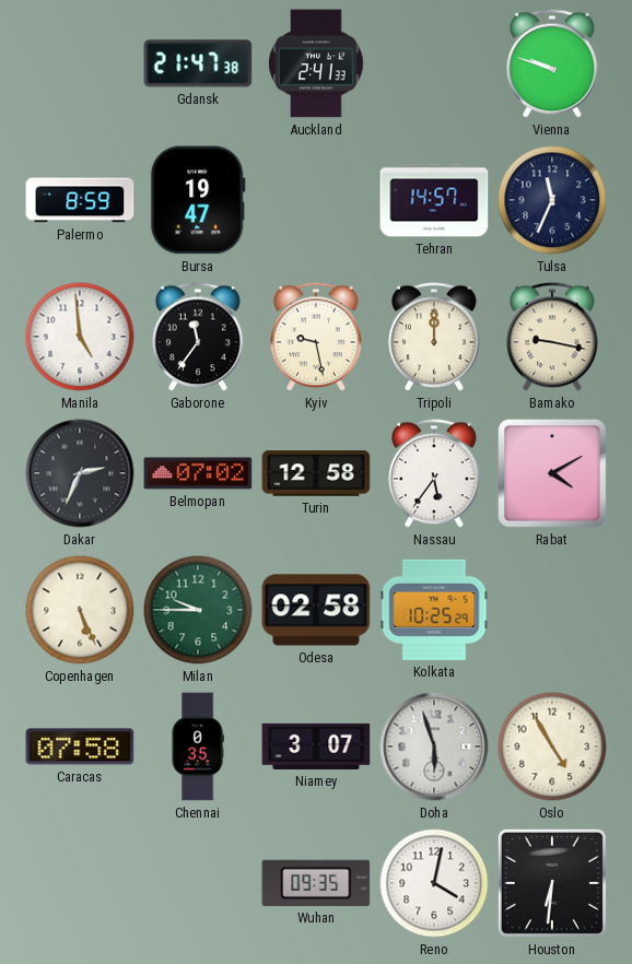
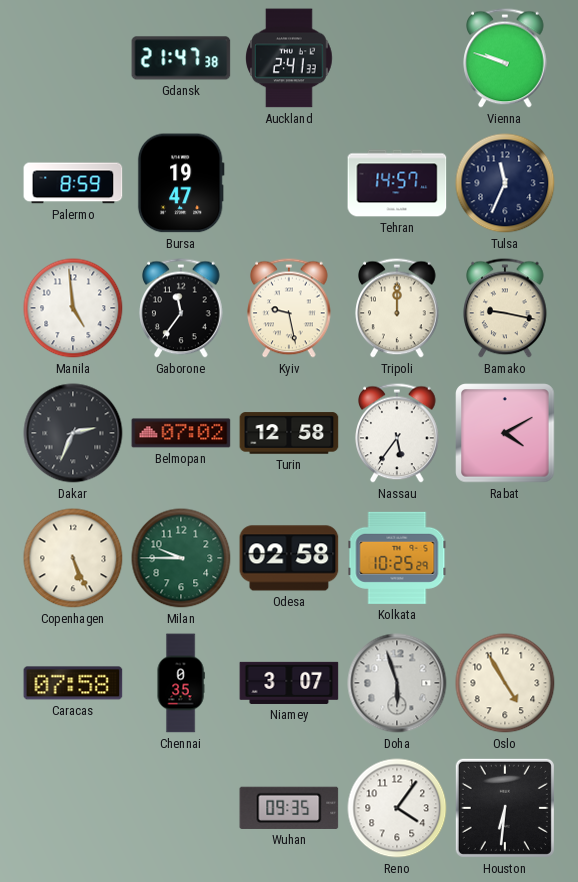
Reno: 4:02 -> 4:06
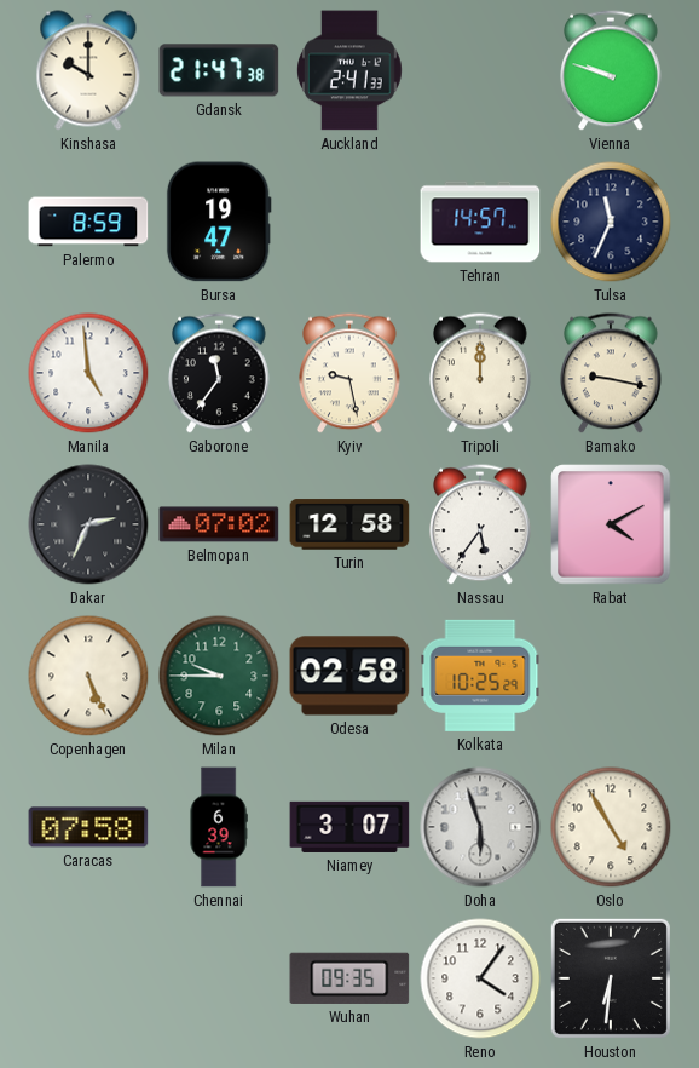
Kinshasa: none -> 10:00
Chennai: 0:35 -> 6:39
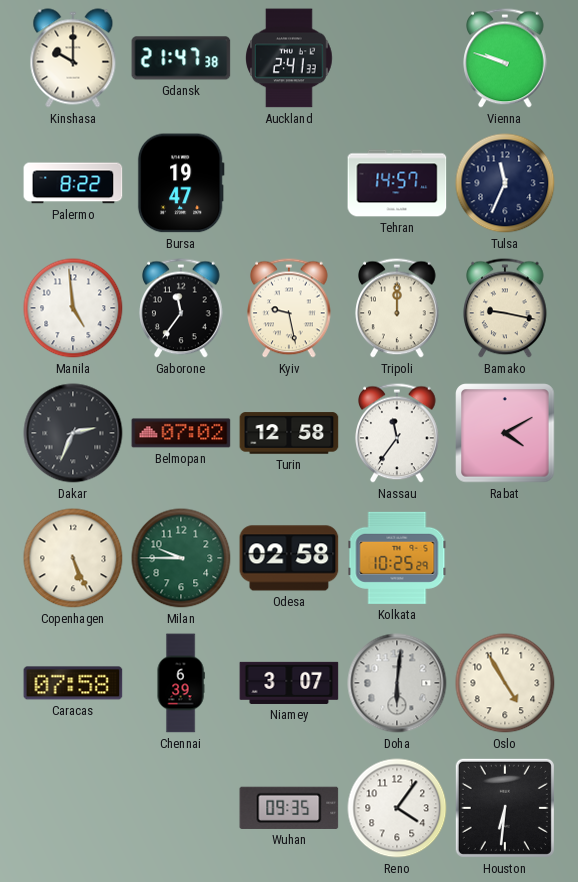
Palermo: 8:59 -> 8:22
Nassau: 5:36 -> 11:36
Doha: 5:57 -> 6:01
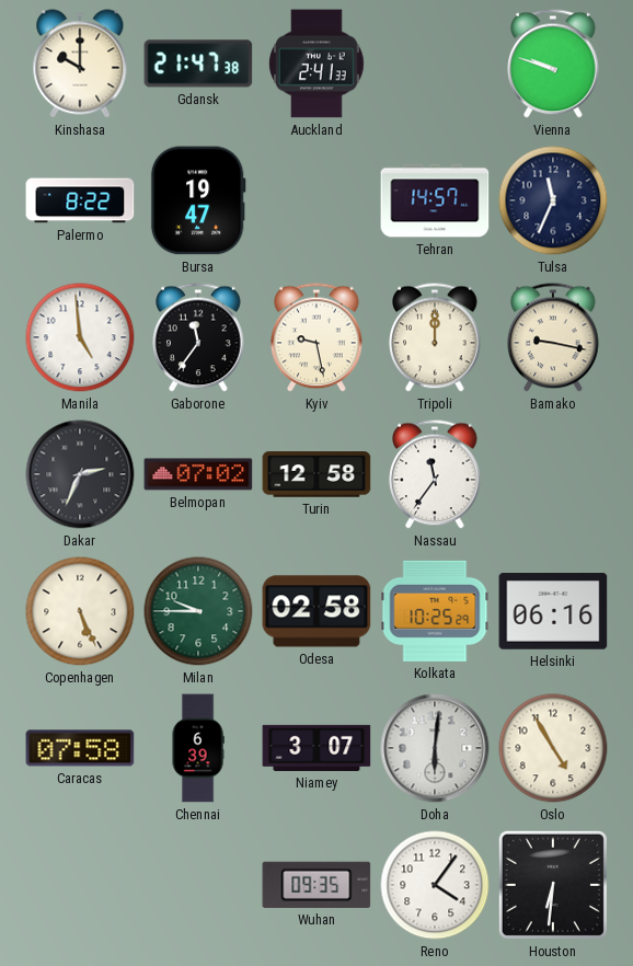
Rabat: 4:10 -> none
Helsinki: none -> 06:16
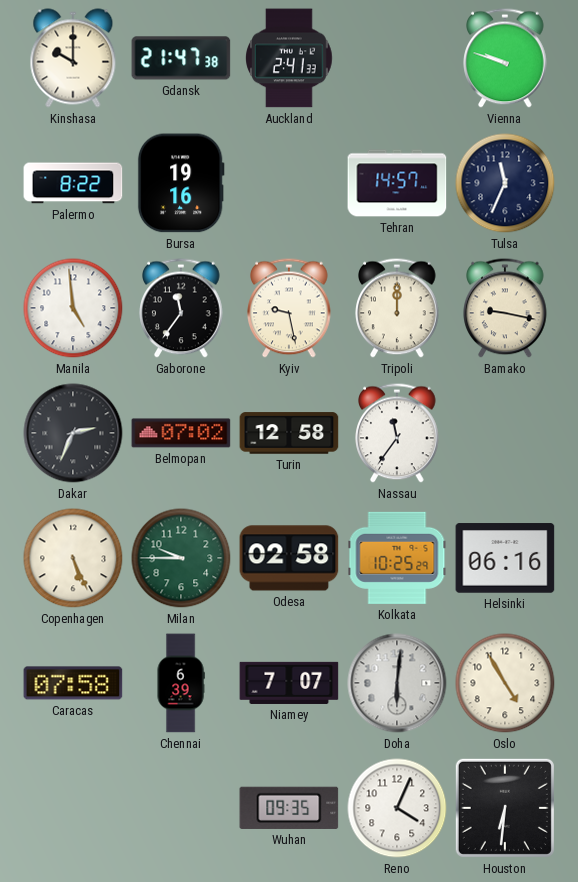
Bursa: 19:47 -> 19:16
Niamey: 3:07 -> 7:07
Reno: 4:06 -> 4:04
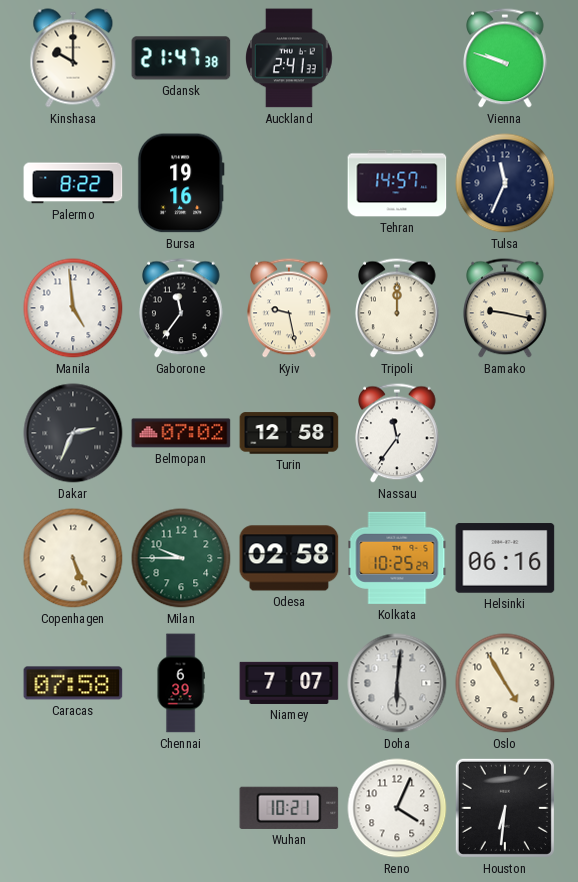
Wuhan: 09:35 -> 10:21
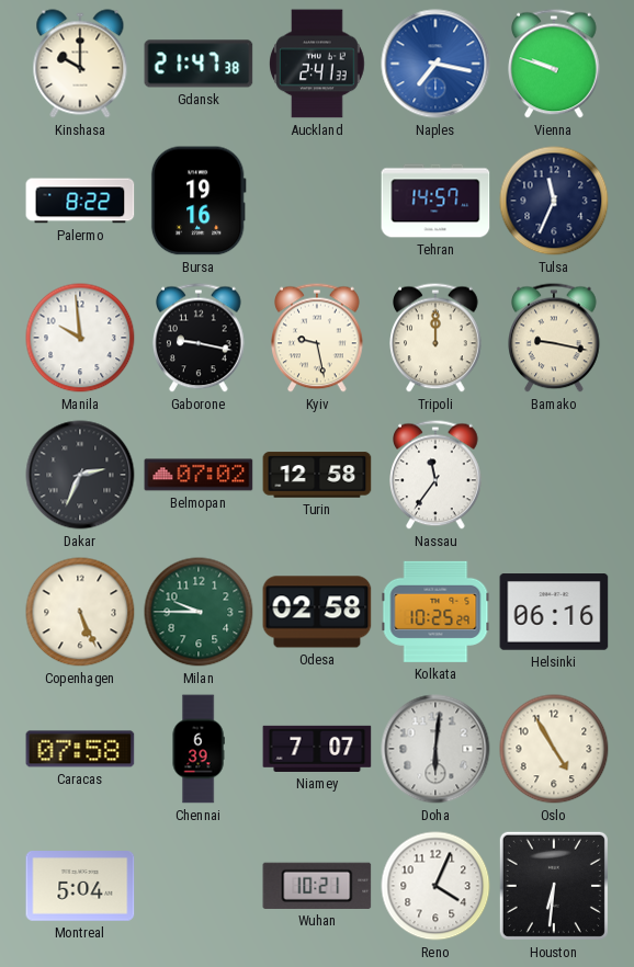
Naples: none -> 7:17
Manila: 4:59 -> 9:59
Gaborone: 11:36 -> 9:17
Montreal: none -> 5:04
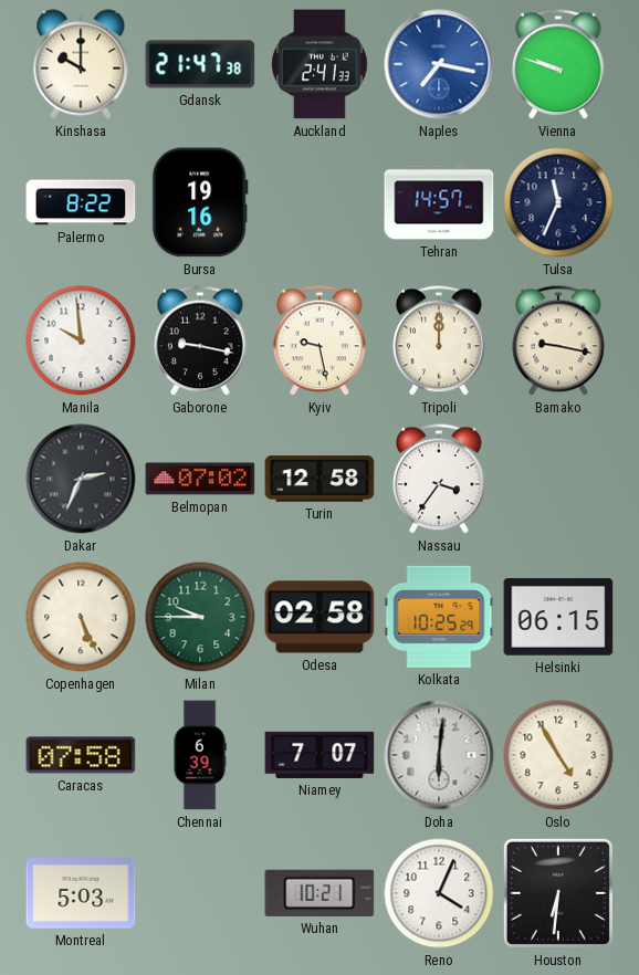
Nassau: 11:36 -> 3:36
Helsinki: 06:16 -> 06:15
Montreal: 5:04 -> 5:03
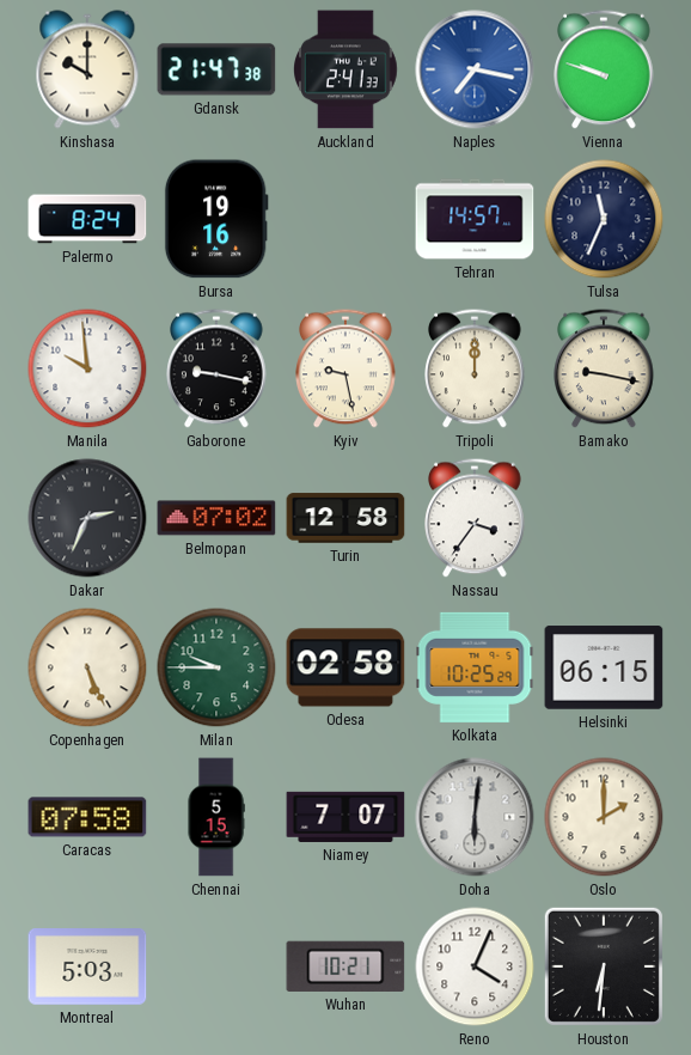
Palermo: 8:22 -> 8:24
Chennai: 6:39 -> 5:15
Oslo: 4:55 -> 2:00
